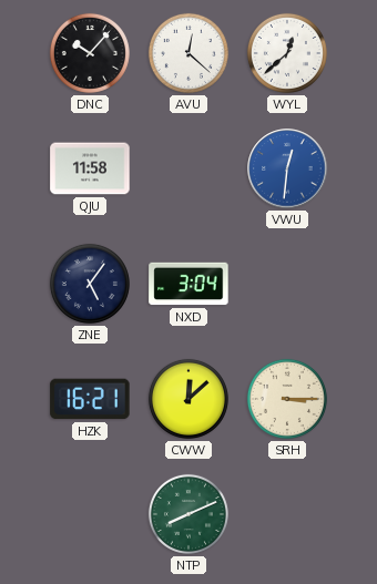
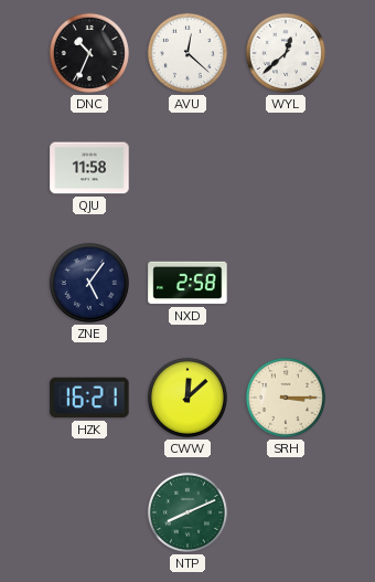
DNC: 10:07 -> 10:34
VWU: 12:31 -> none
NXD: 3:04 -> 2:58
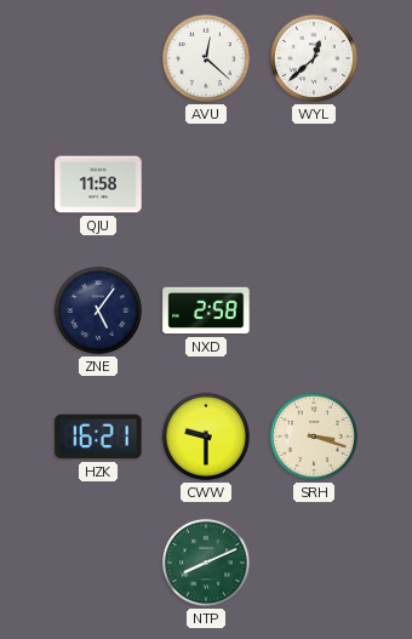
DNC: 10:34 -> none
CWW: 12:08 -> 9:30
SRH: 3:15 -> 3:18
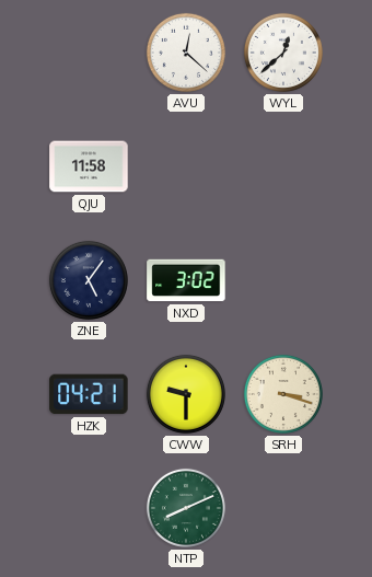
NXD: 2:58 -> 3:02
HZK: 16:21 -> 04:21
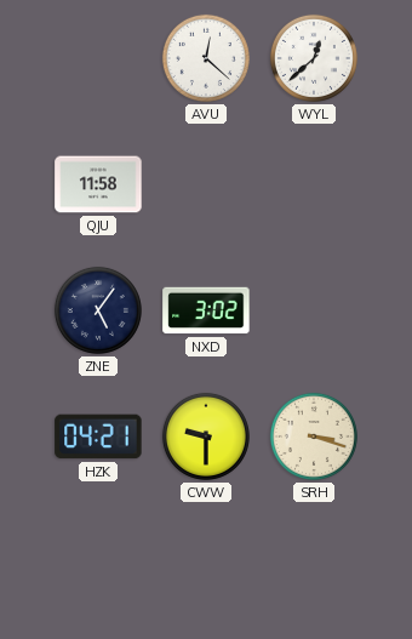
NTP: 8:11 -> none
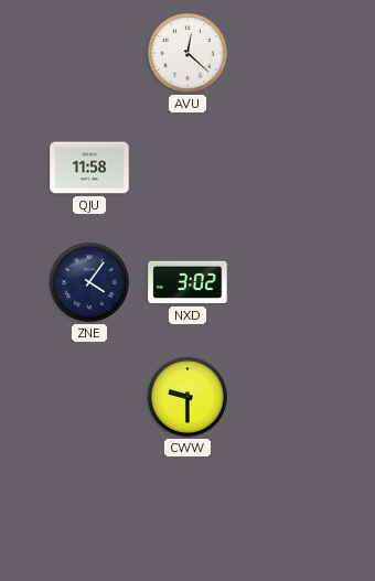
WYL: 12:38 -> none
ZNE: 5:06 -> 4:06
HZK: 04:21 -> none
SRH: 3:18 -> none
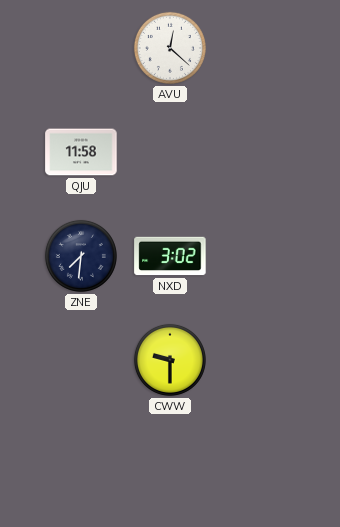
ZNE: 4:06 -> 7:31
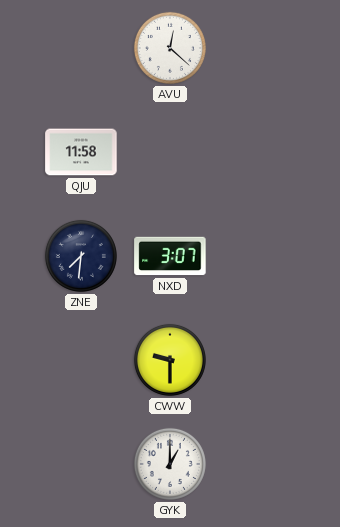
NXD: 3:02 -> 3:07
GYK: none -> 1:00
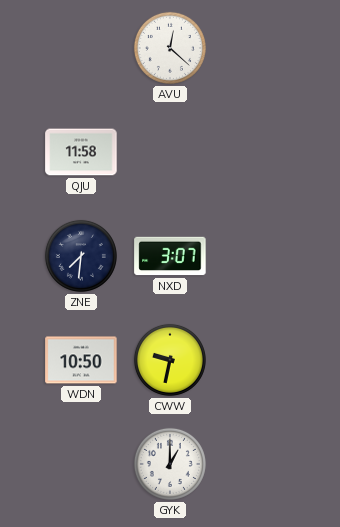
WDN: none -> 10:50
CWW: 9:30 -> 9:32
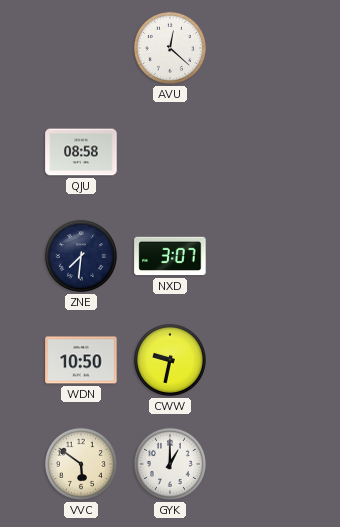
QJU: 11:58 -> 08:58
VVC: none -> 5:51
